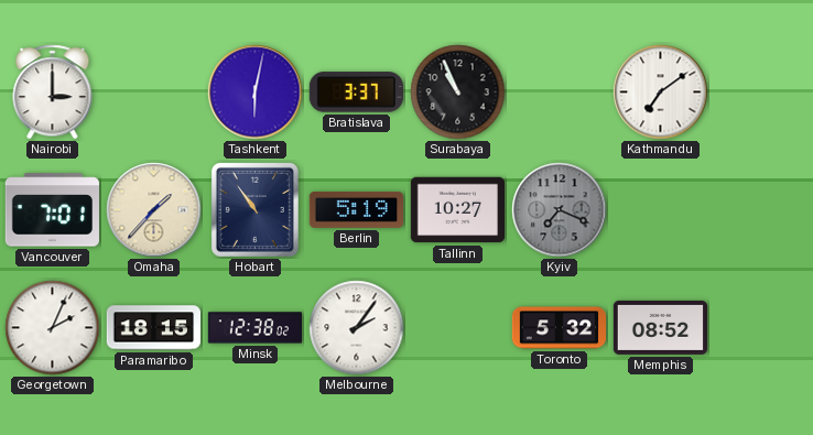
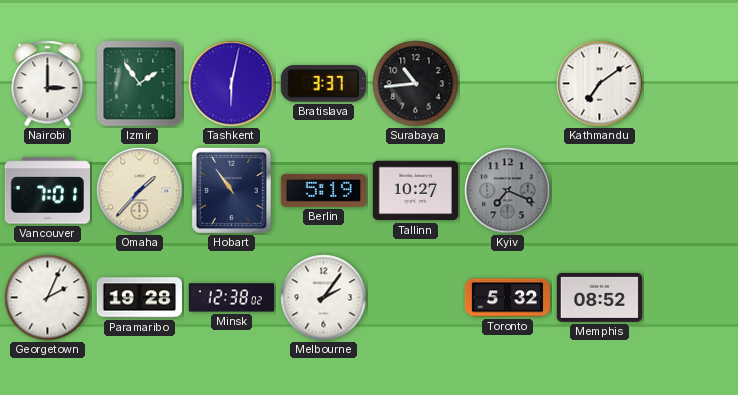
Izmir: none -> 1:54
Surabaya: 10:56 -> 10:44
Paramaribo: 18:15 -> 19:28
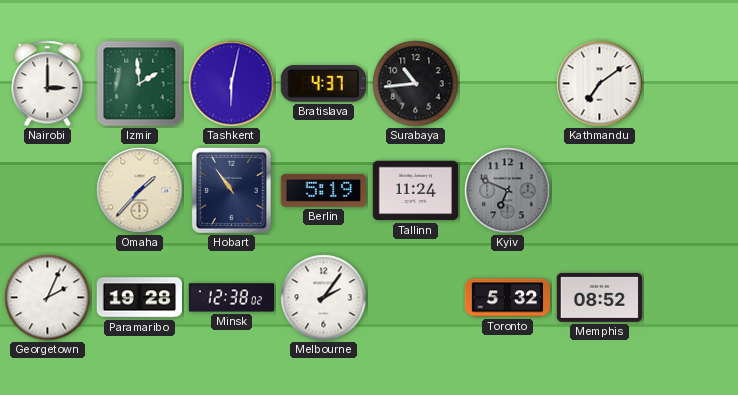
Izmir: 1:54 -> 1:59
Bratislava: 3:37 -> 4:37
Vancouver: 7:01 -> none
Tallinn: 10:27 -> 11:24
Kyiv: 7:19 -> 6:49
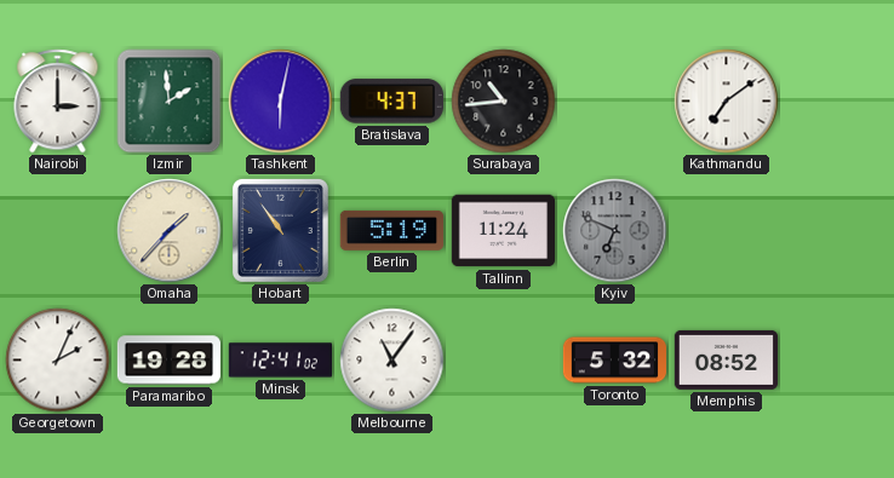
Minsk: 12:38 -> 12:41
Melbourne: 2:06 -> 11:06
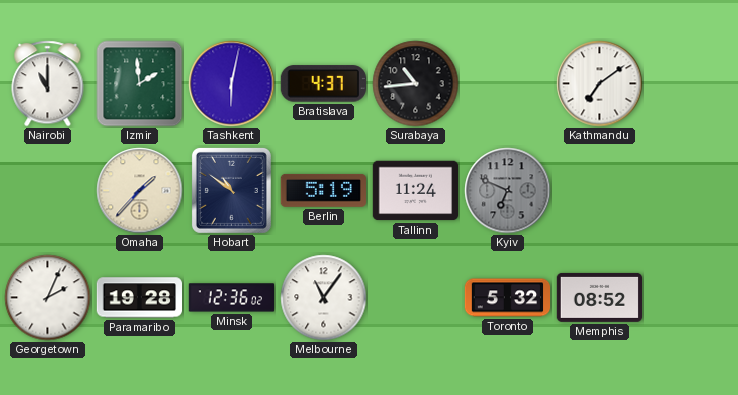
Nairobi: 3:00 -> 11:00
Hobart: 10:54 -> 10:51
Minsk: 12:41 -> 12:36
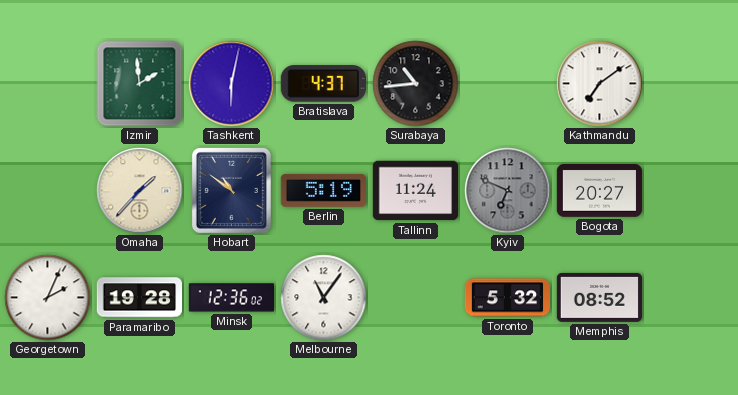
Nairobi: 11:00 -> none
Bogota: none -> 20:27
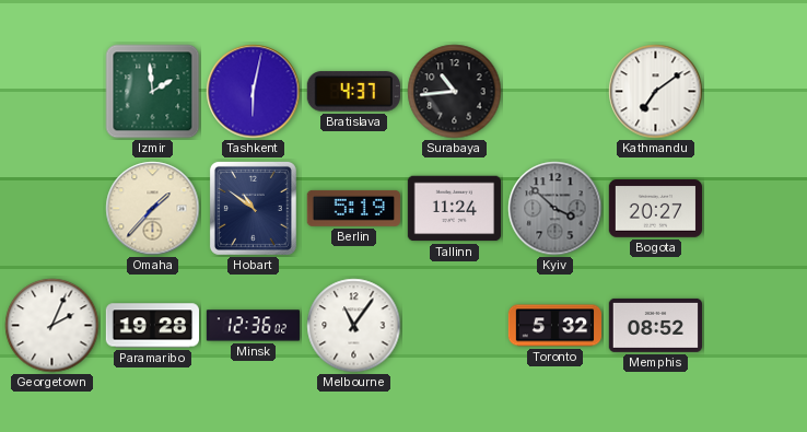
Kyiv: 6:49 -> 3:52
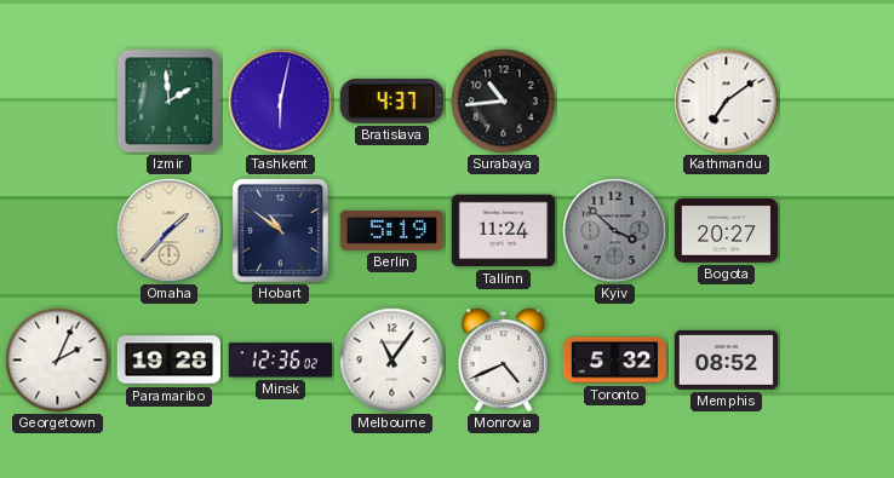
Monrovia: none -> 4:41
